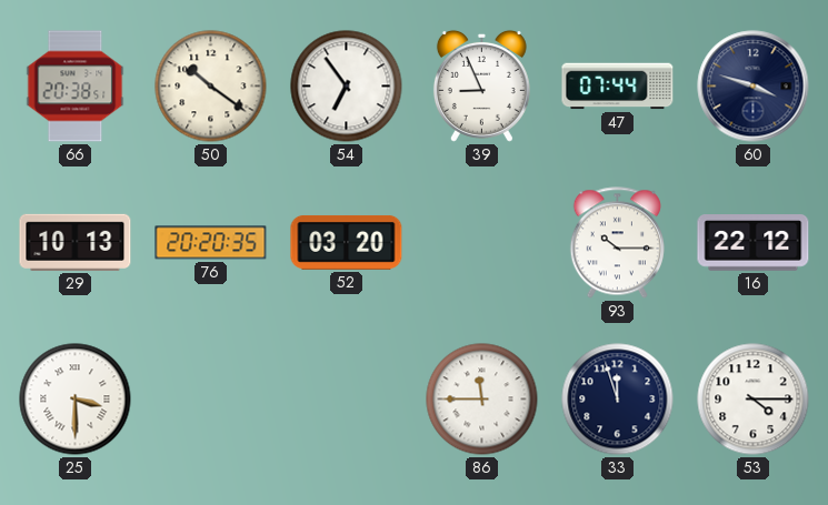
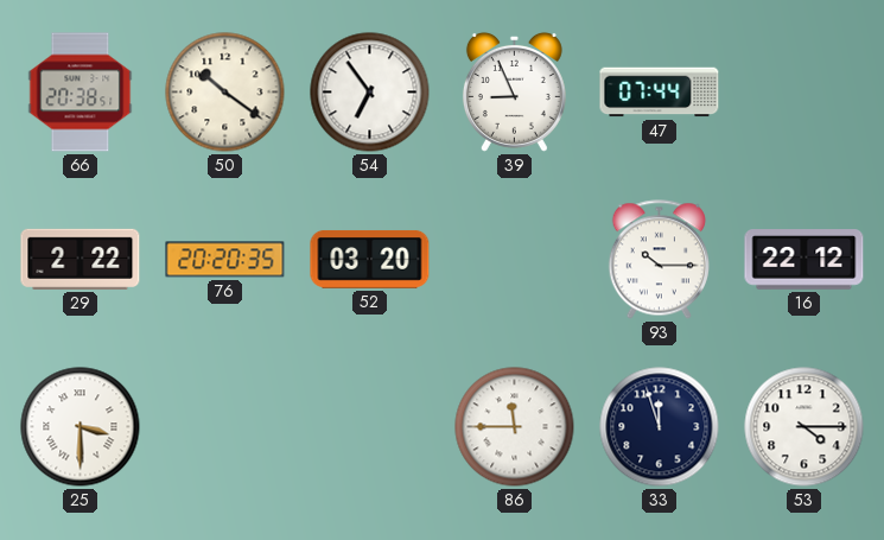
60: 3:48 -> none
29: 10:13 -> 2:22
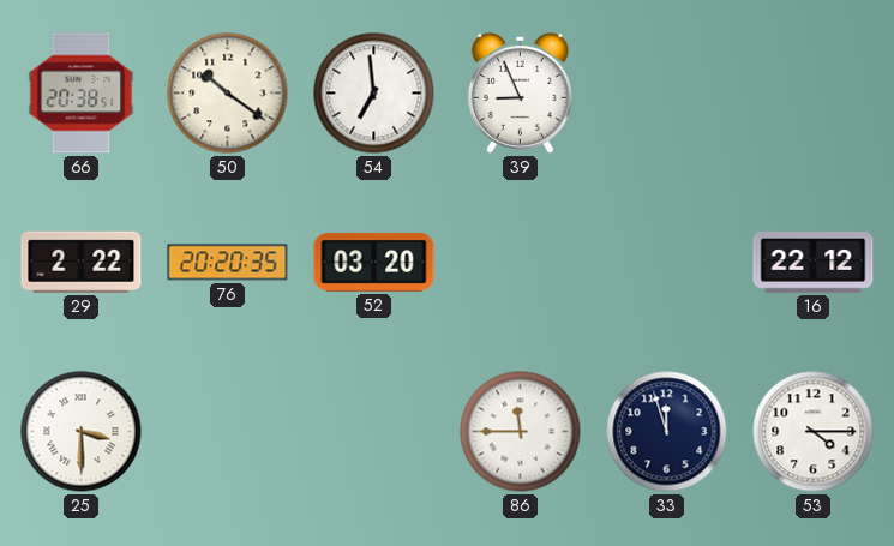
54: 6:54 -> 6:59
47: 07:44 -> none
93: 10:15 -> none
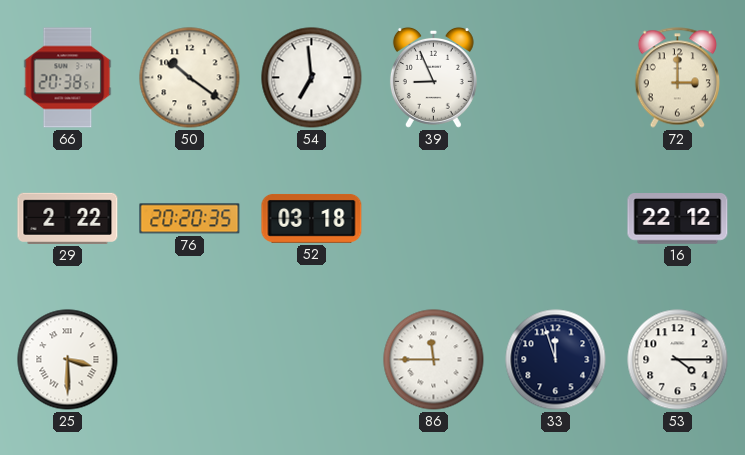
72: none -> 3:00
52: 03:20 -> 03:18
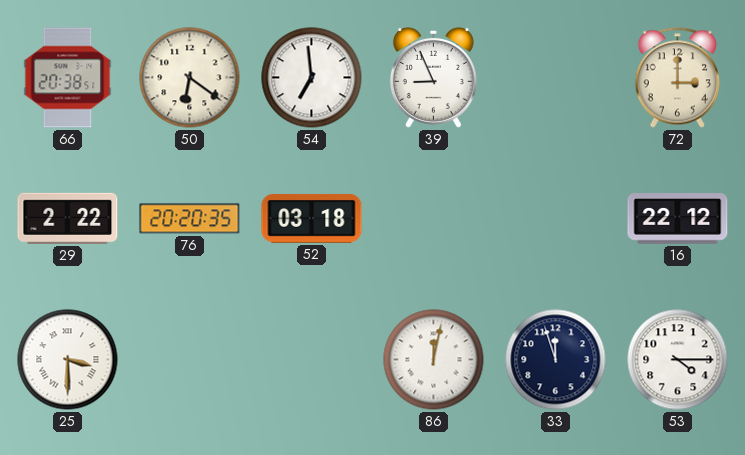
50: 10:21 -> 6:21
86: 11:45 -> 12:02
